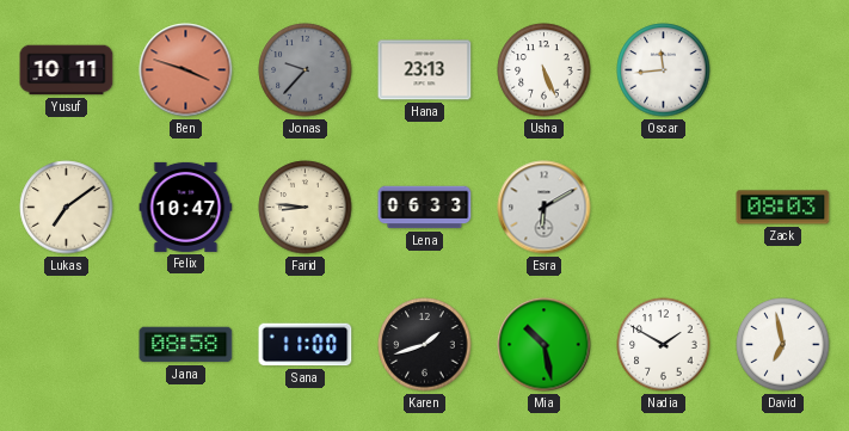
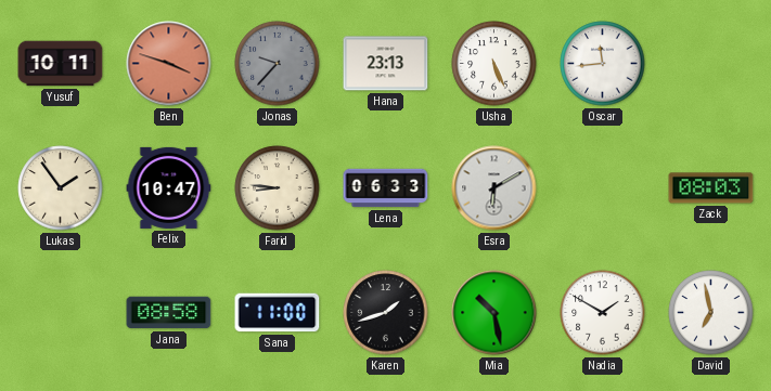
Lukas: 7:09 -> 1:54
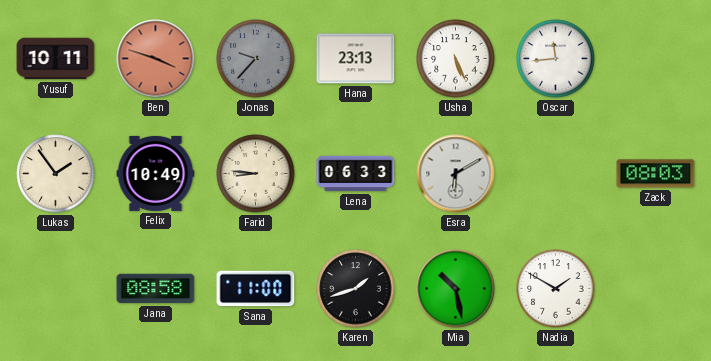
Felix: 10:47 -> 10:49
David: 6:58 -> none
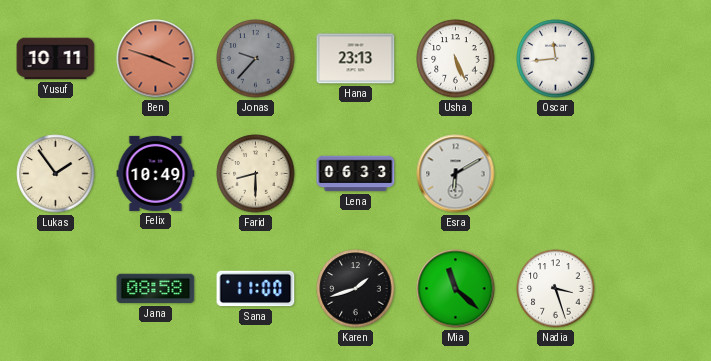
Farid: 8:46 -> 8:30
Zack: 08:03 -> none
Mia: 10:28 -> 11:22
Nadia: 1:50 -> 3:27
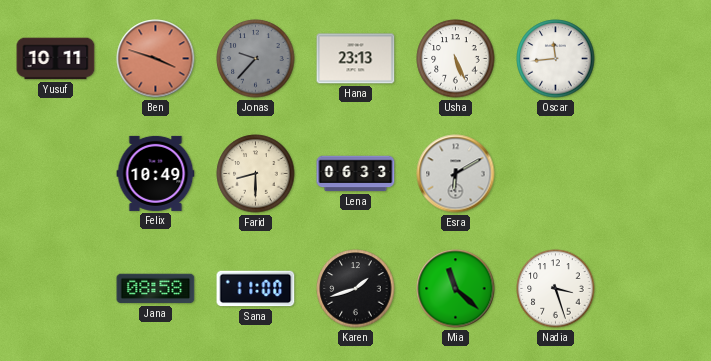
Lukas: 1:54 -> none
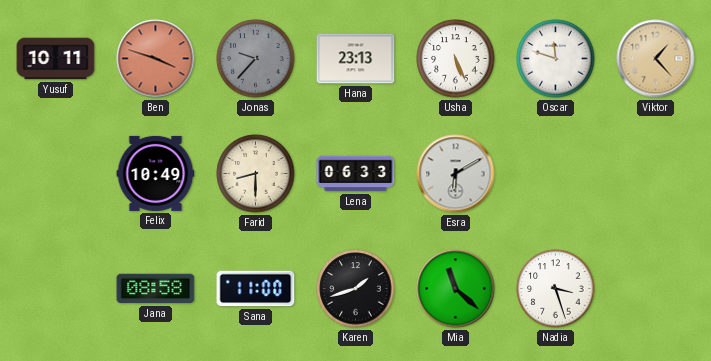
Oscar: 11:44 -> 11:48
Viktor: none -> 1:23
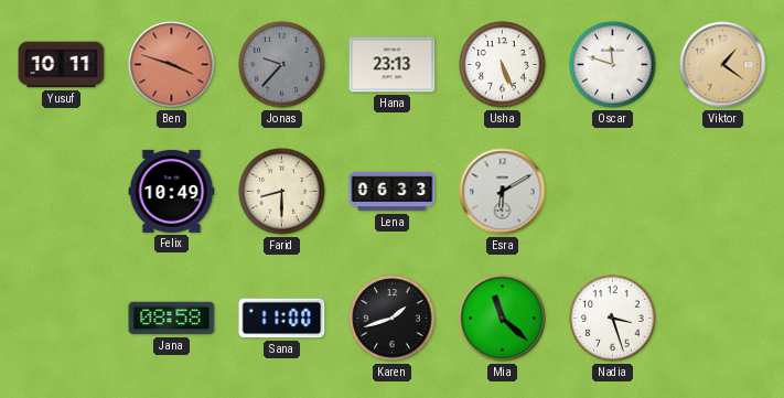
Viktor: 1:23 -> 1:21
